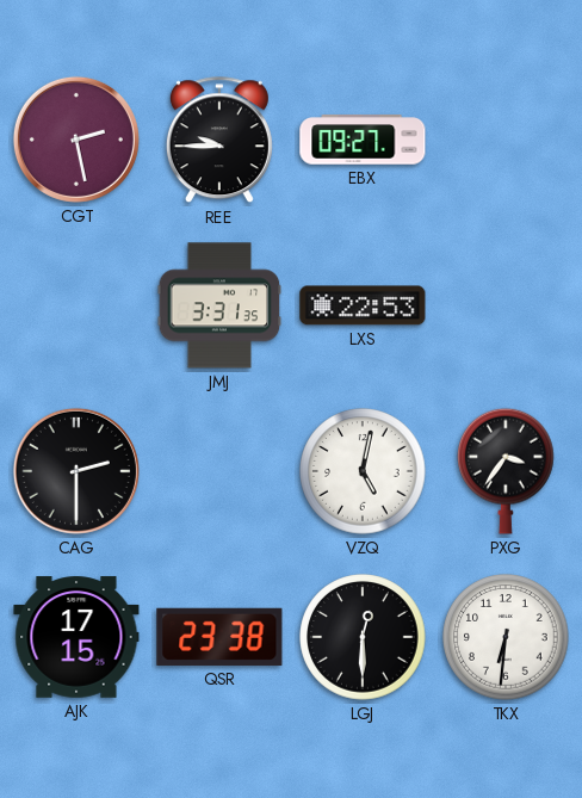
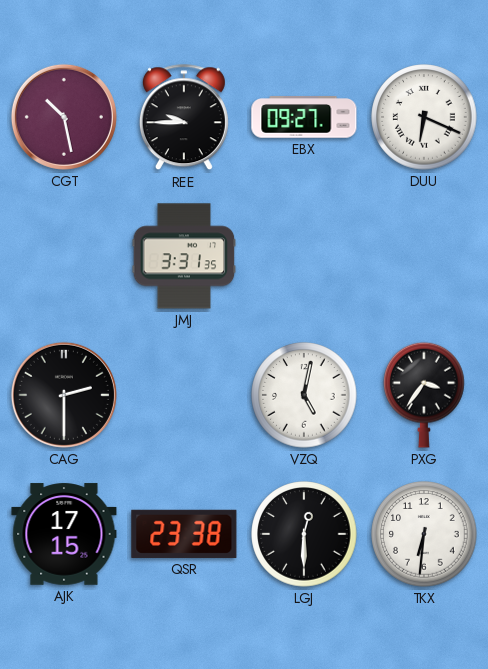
CGT: 2:28 -> 10:28
DUU: none -> 6:19
LXS: 22:53 -> none
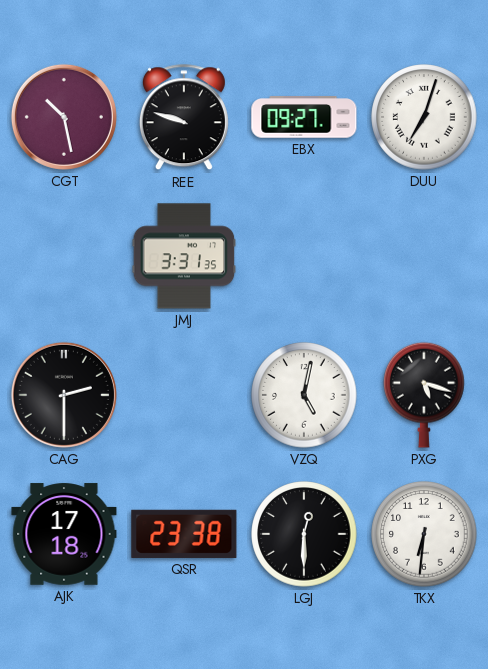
REE: 9:45 -> 9:48
DUU: 6:19 -> 7:03
PXG: 3:36 -> 5:18
AJK: 17:15 -> 17:18
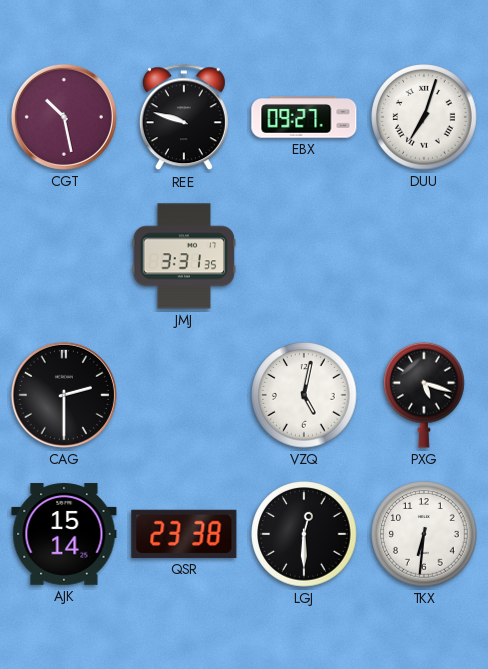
AJK: 17:18 -> 15:14
